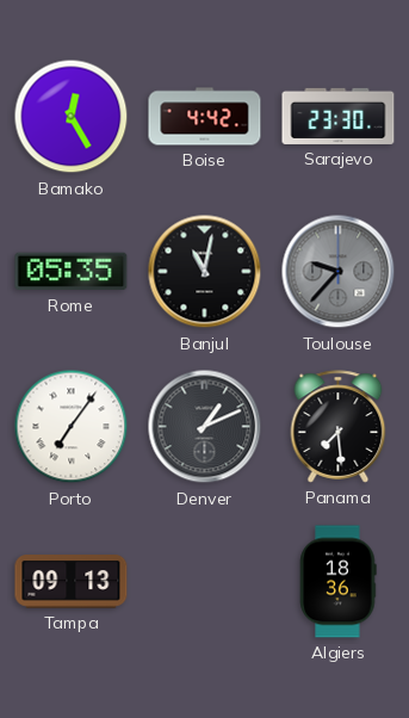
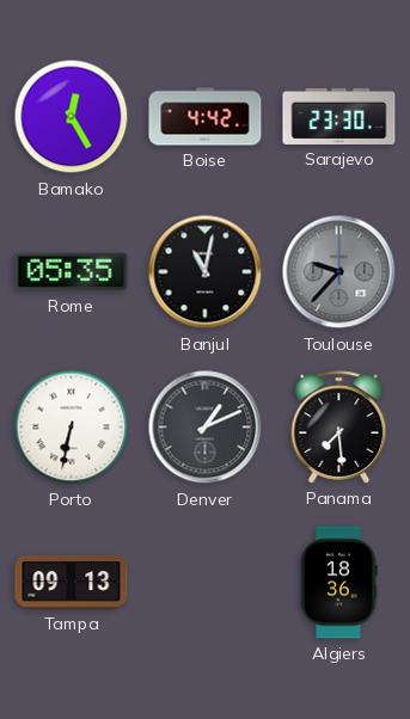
Porto: 7:06 -> 6:32
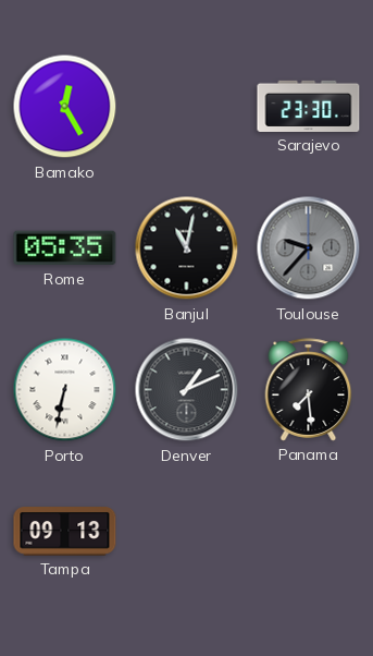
Boise: 4:42 -> none
Algiers: 18:36 -> none
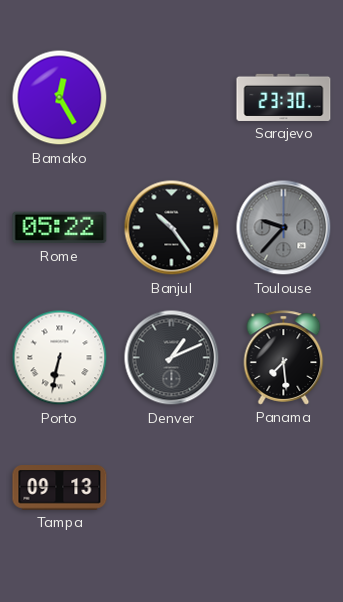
Rome: 05:35 -> 05:22
Banjul: 11:02 -> 10:24
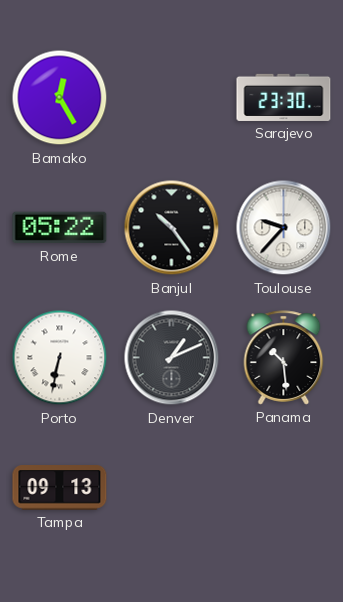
Toulouse dial: grey -> white
Panama: 7:29 -> 10:29
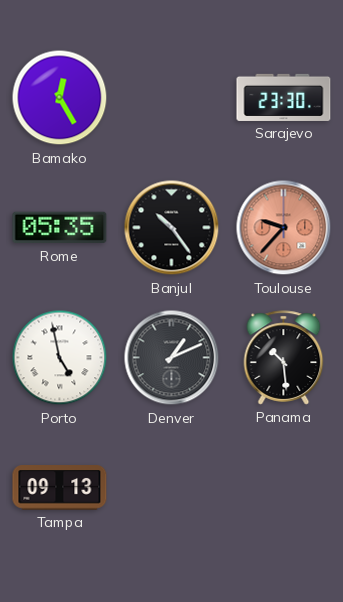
Rome: 05:22 -> 05:35
Toulouse dial: white -> salmon
Porto: 6:32 -> 4:58
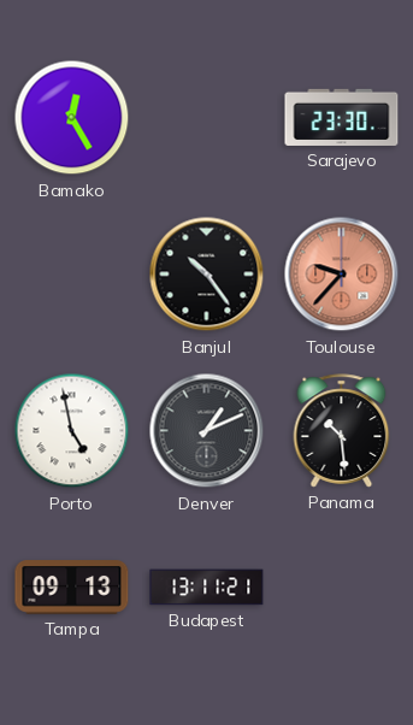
Rome: 05:35 -> none
Budapest: none -> 13:11
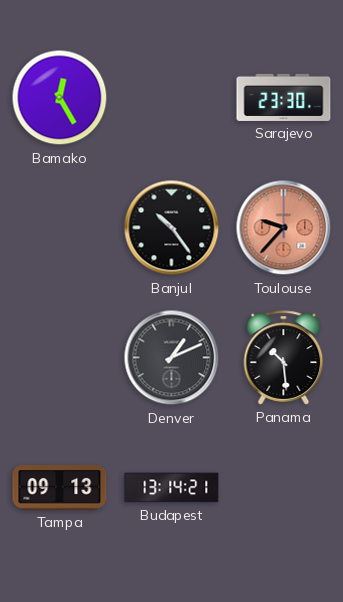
Porto: 4:58 -> none
Budapest: 13:11 -> 13:14
